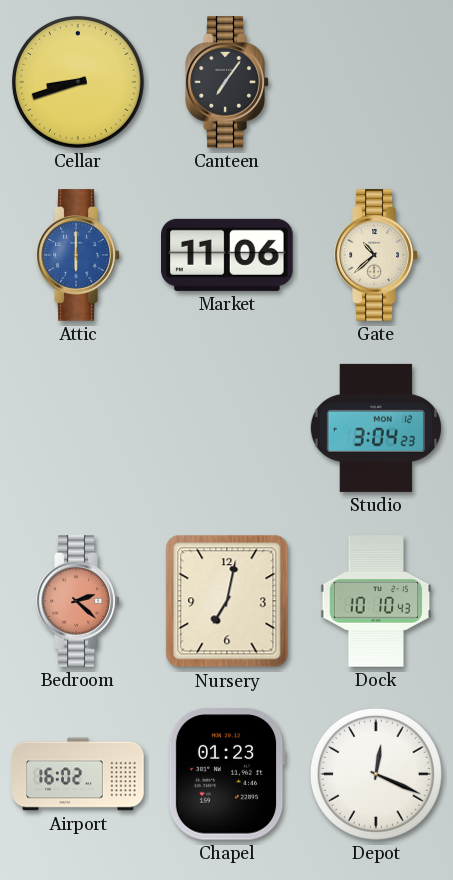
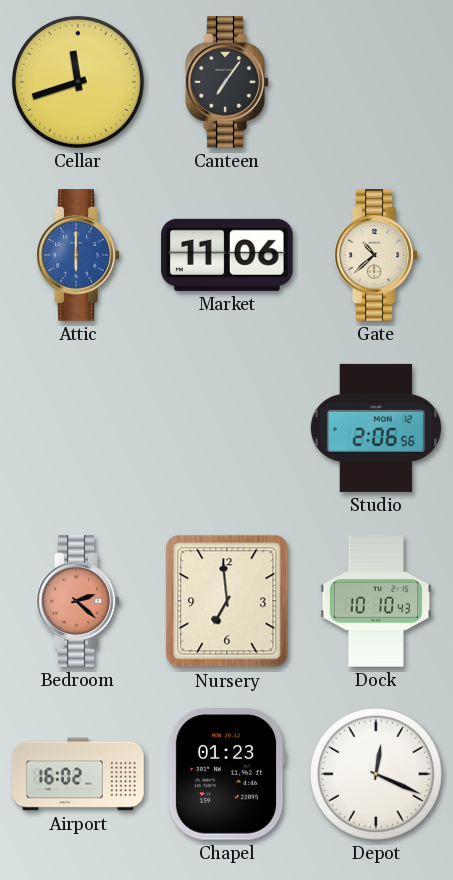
Cellar: 8:42 -> 11:42
Studio: 3:04 -> 2:06
Nursery: 7:02 -> 6:59
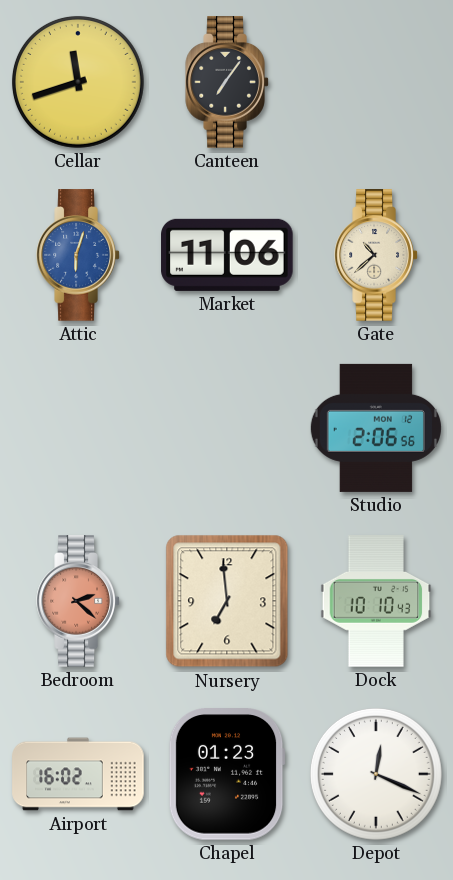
Attic: 6:00 -> 6:03
